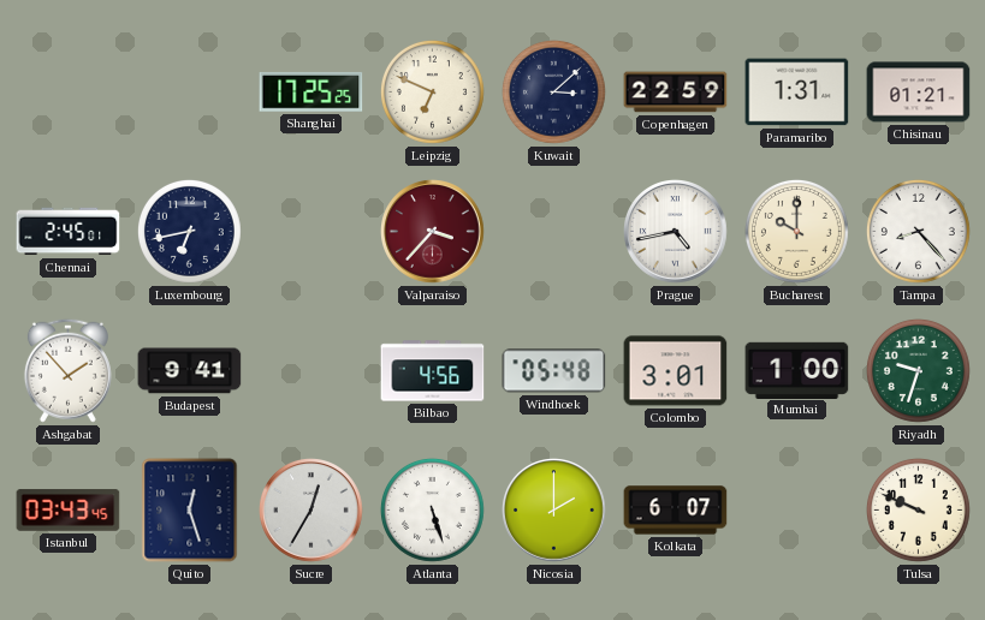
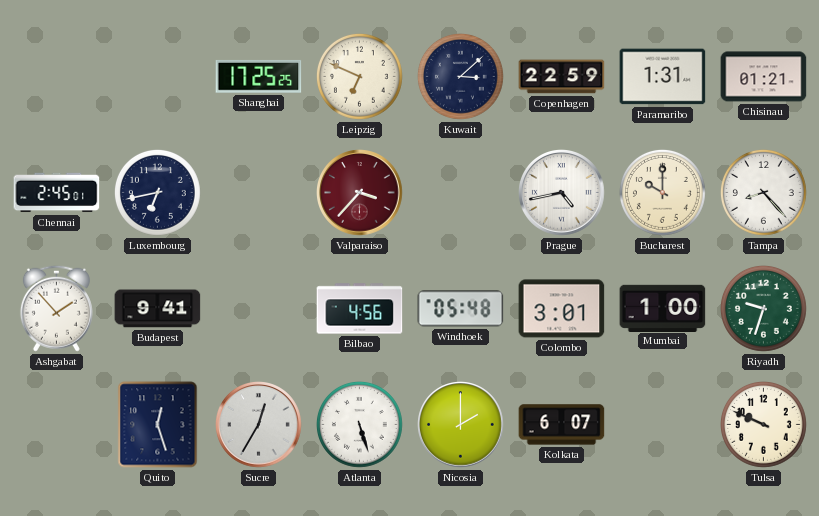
Istanbul: 03:43 -> none
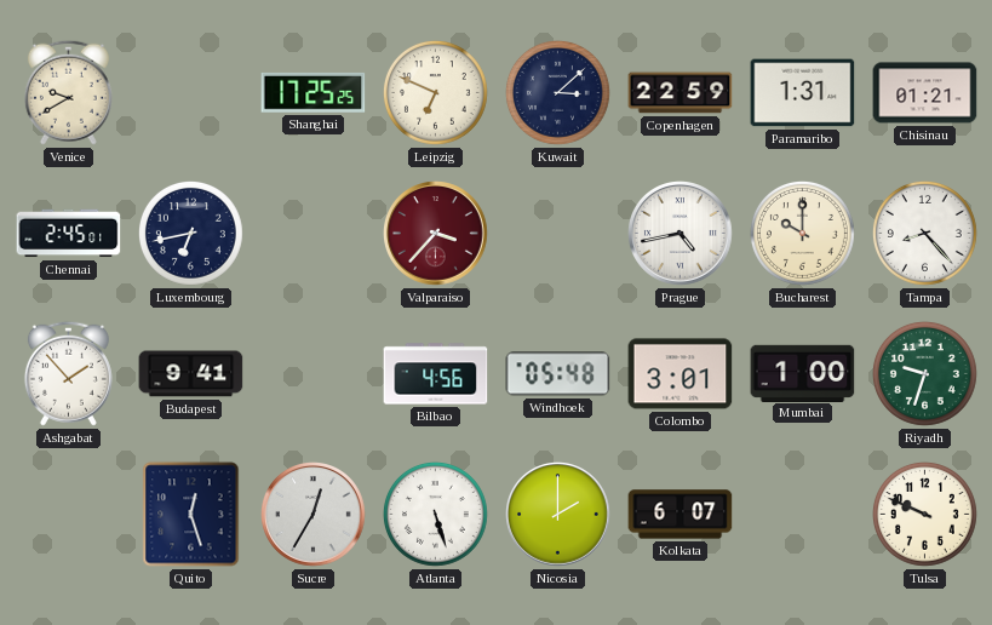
Venice: none -> 9:40
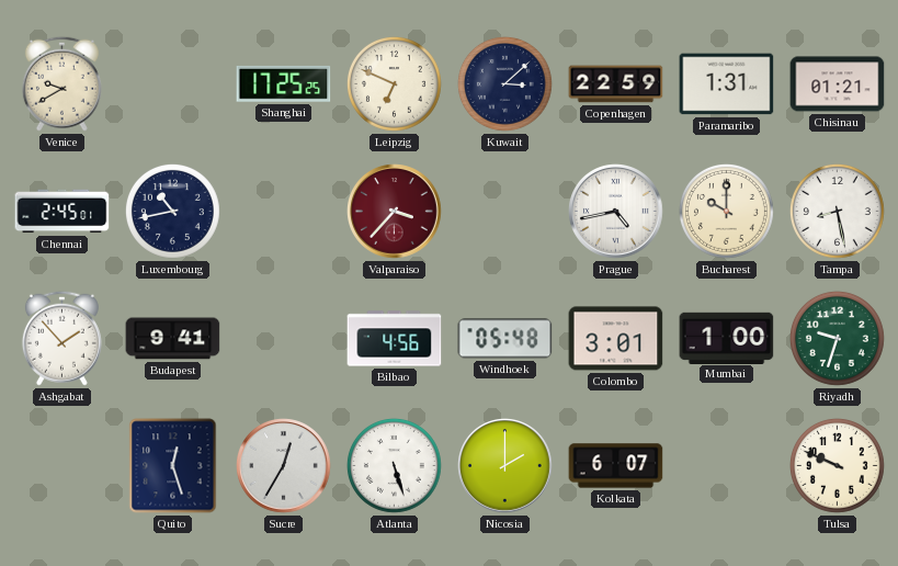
Luxembourg: 6:43 -> 10:43
Tampa: 8:23 -> 8:28
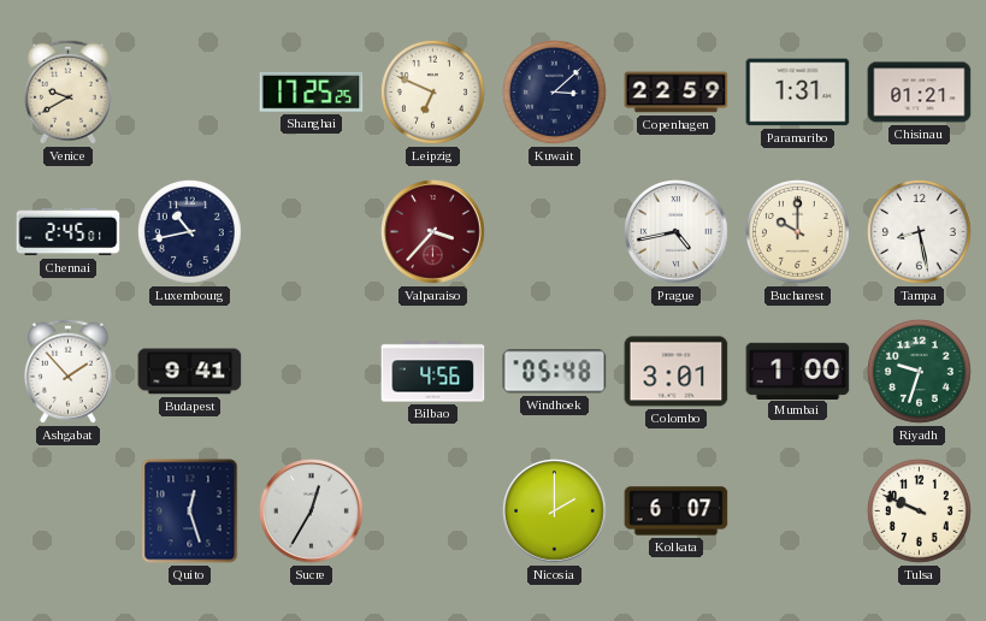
Atlanta: 5:27 -> none
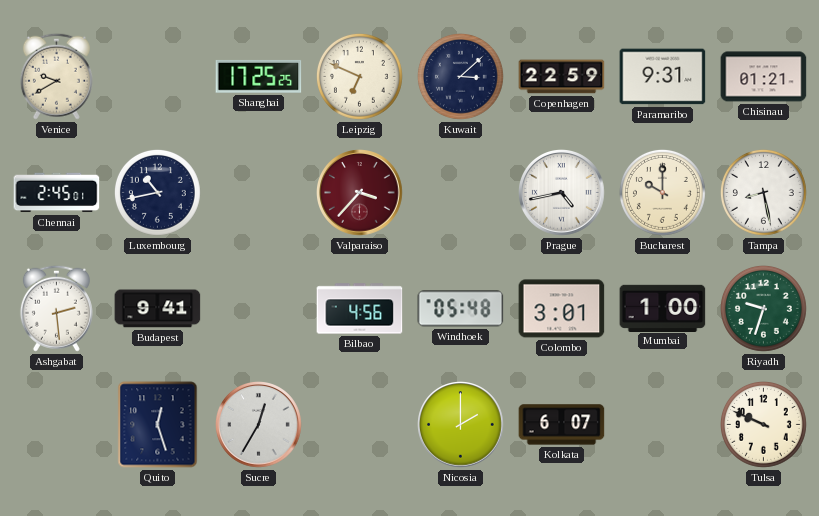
Paramaribo: 1:31 -> 9:31
Ashgabat: 1:53 -> 2:29
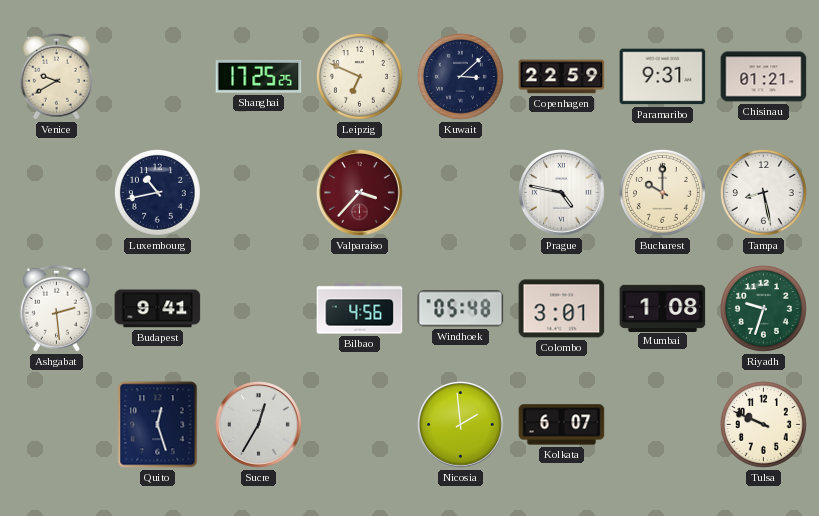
Chennai: 2:45 -> none
Prague: 4:43 -> 4:47
Mumbai: 1:00 -> 1:08
Nicosia: 2:00 -> 1:59
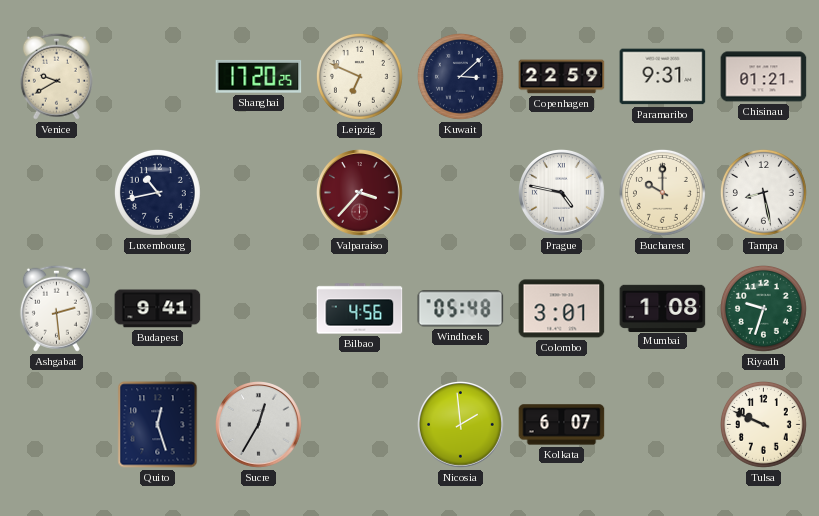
Shanghai: 17:25 -> 17:20
